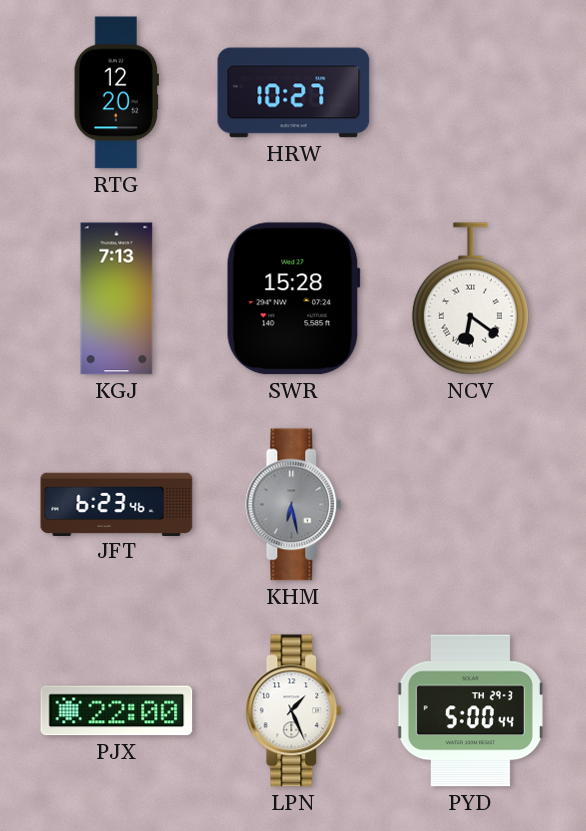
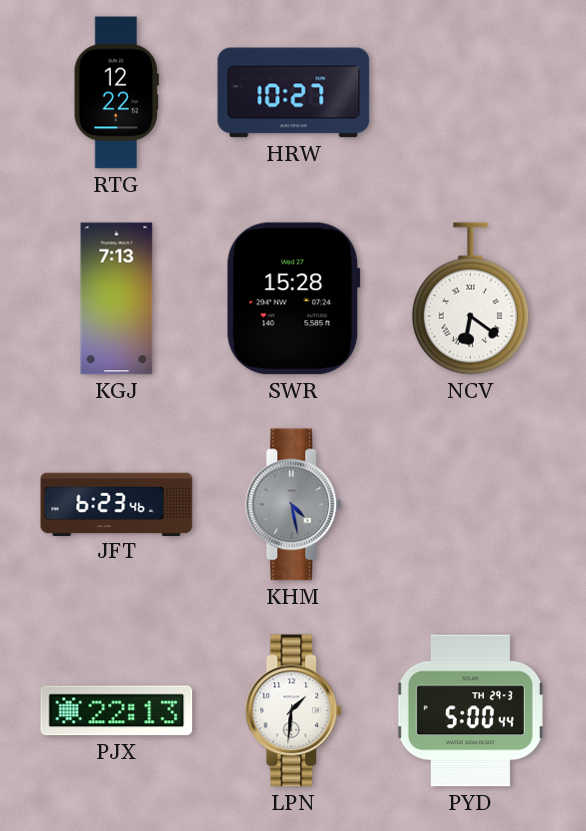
RTG: 12:20 -> 12:22
KHM: 6:28 -> 4:28
PJX: 22:00 -> 22:13
LPN: 1:26 -> 1:31
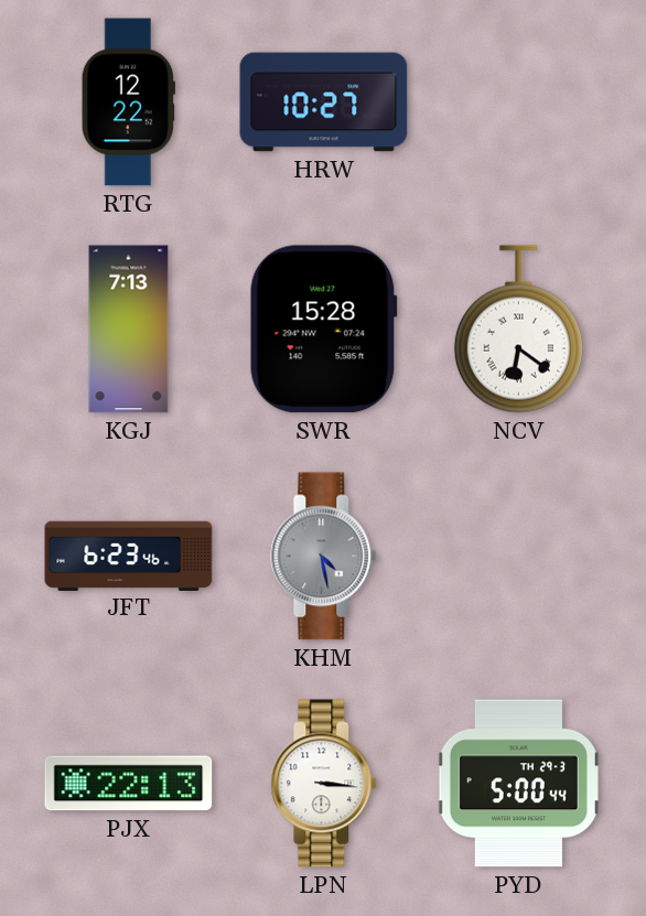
LPN: 1:31 -> 3:16
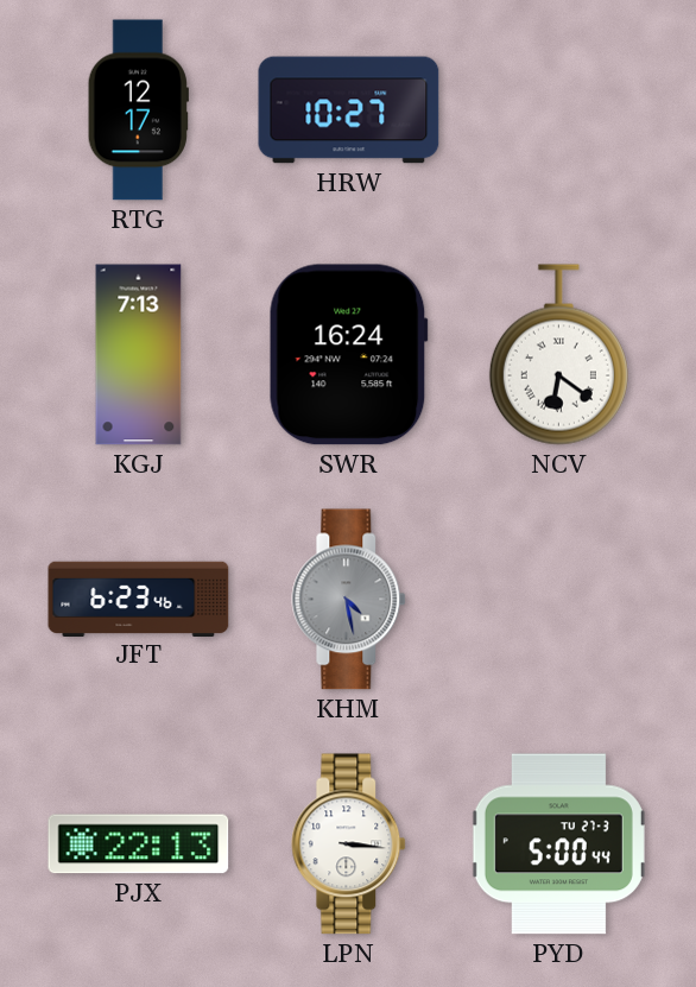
RTG: 12:22 -> 12:17
SWR: 15:28 -> 16:24
PYD date: TH 29-3 -> TU 27-3
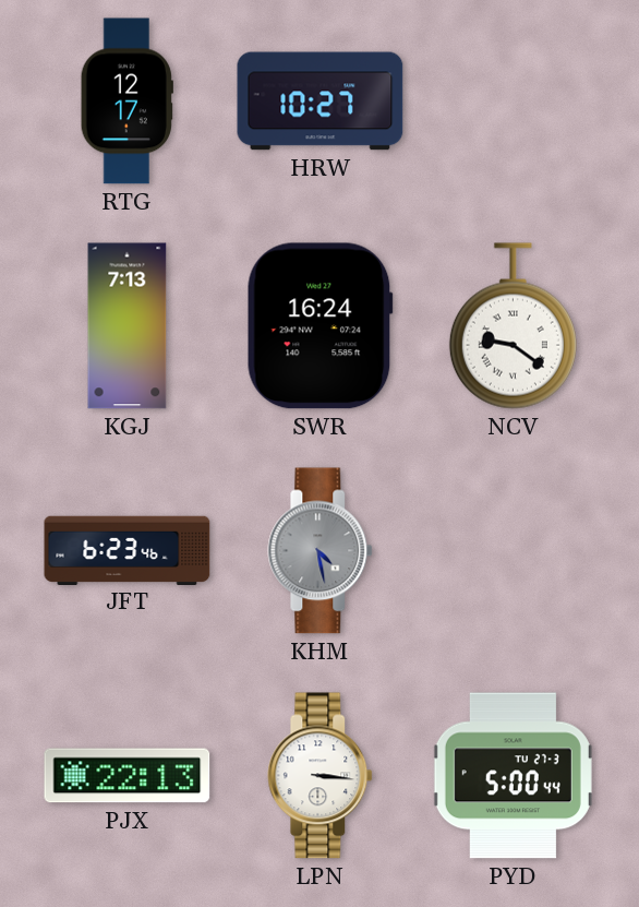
NCV: 6:21 -> 9:21
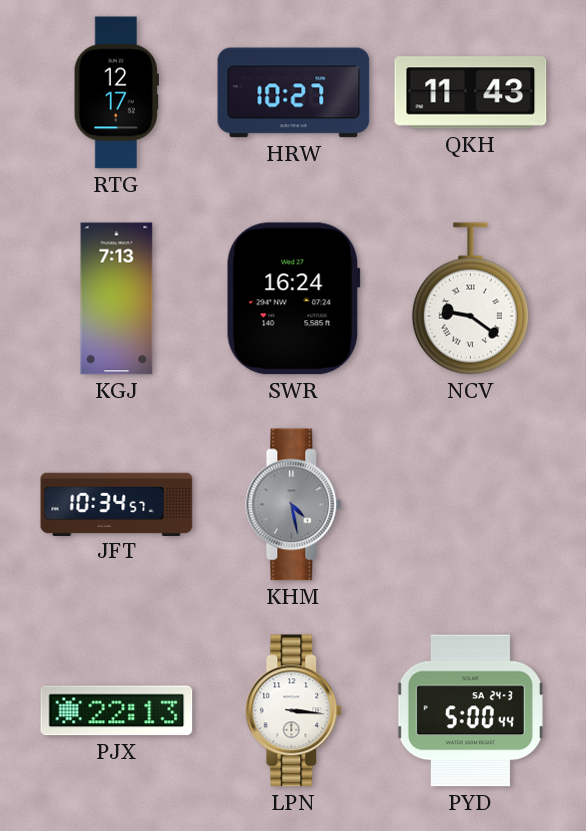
QKH: none -> 11:43
JFT: 6:23 -> 10:34
PYD date: TU 27-3 -> SA 24-3
